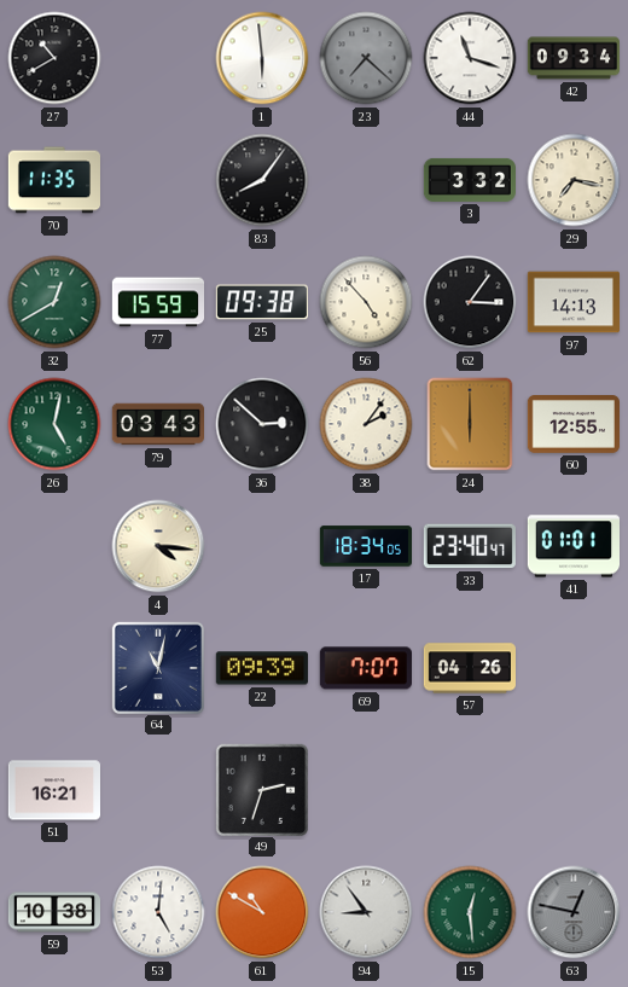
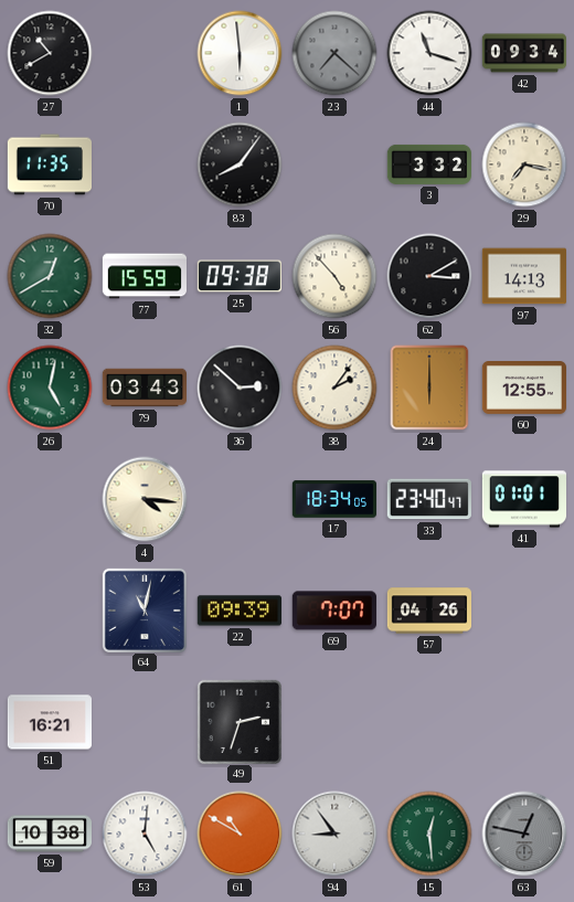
62: 3:06 -> 3:10
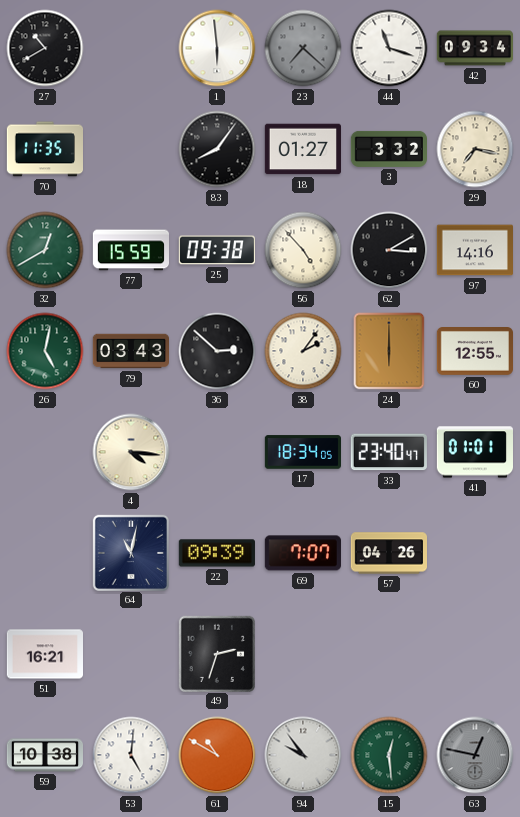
18: none -> 01:27
97: 14:13 -> 14:16
94: 8:54 -> 9:54
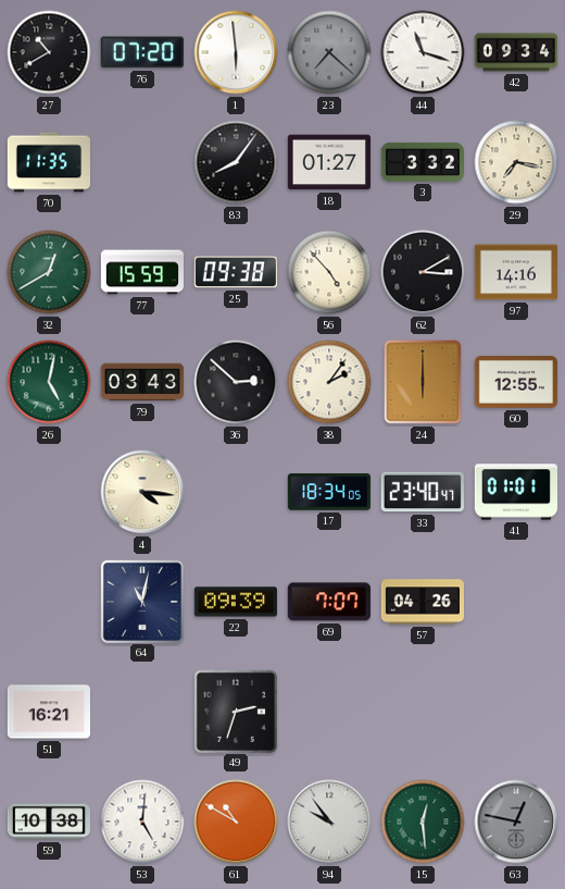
76: none -> 07:20
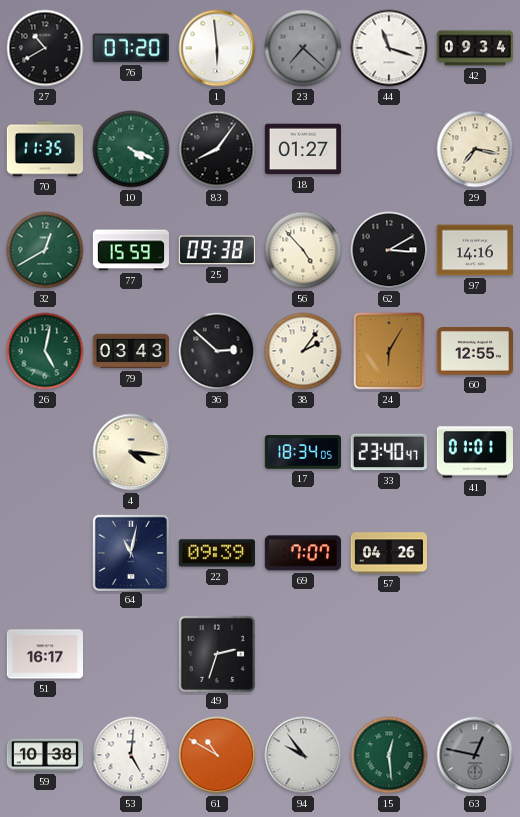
10: none -> 4:19
3: 3:32 -> none
24: 6:00 -> 6:05
51: 16:21 -> 16:17
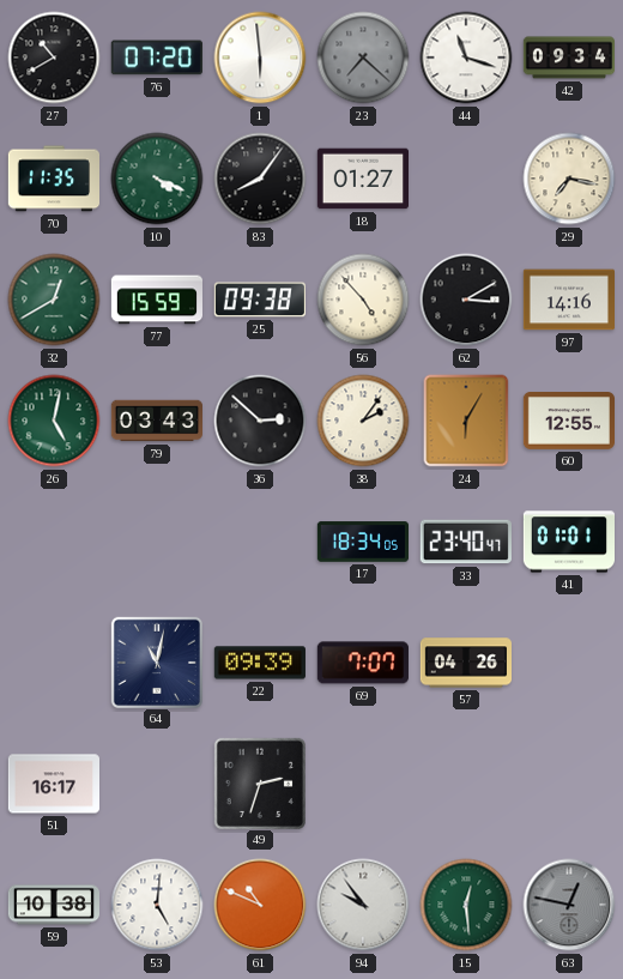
4: 4:16 -> none
61: 10:50 -> 10:49
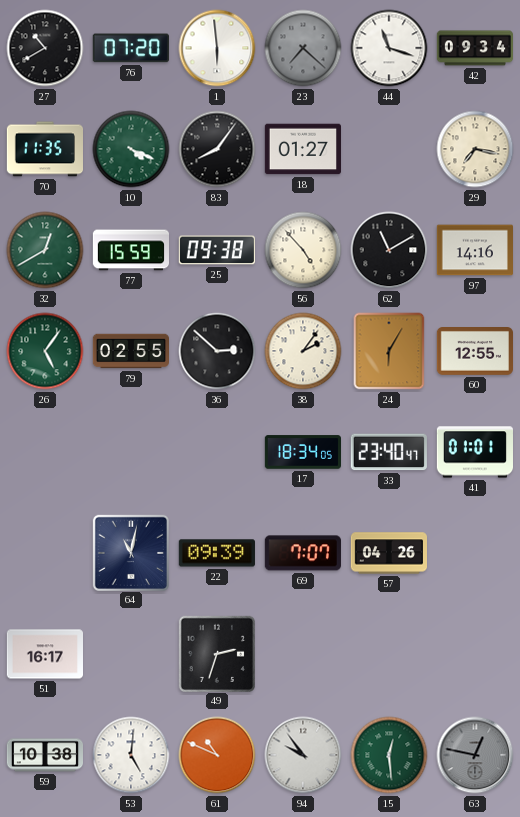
62: 3:10 -> 11:10
26: 5:02 -> 5:06
79: 03:43 -> 02:55
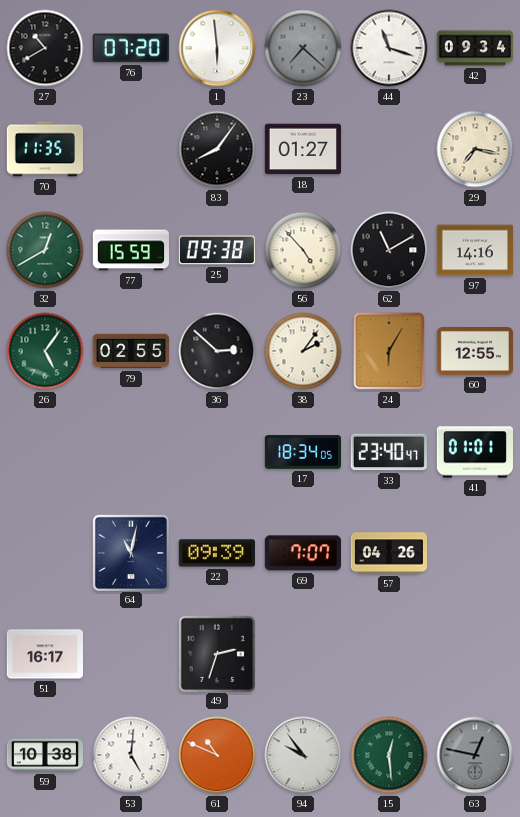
10: 4:19 -> none
